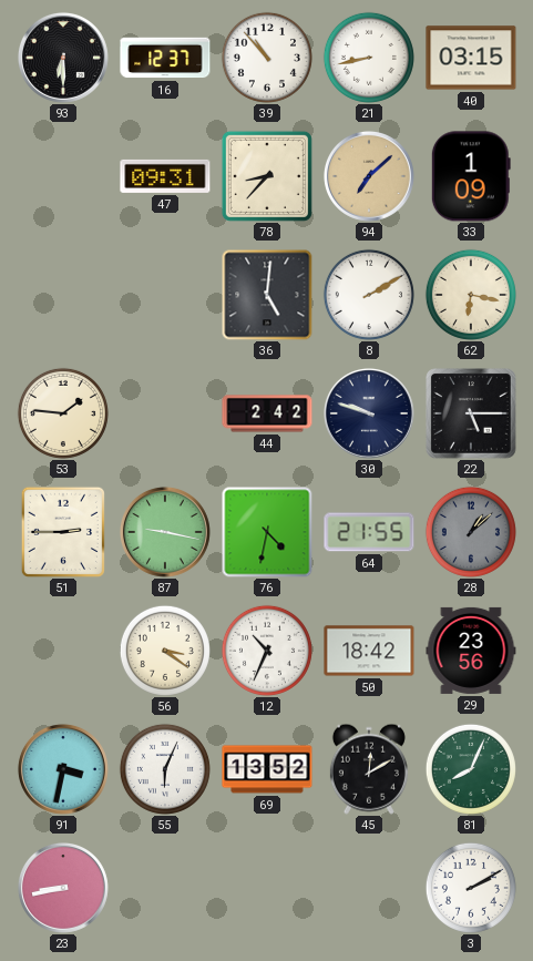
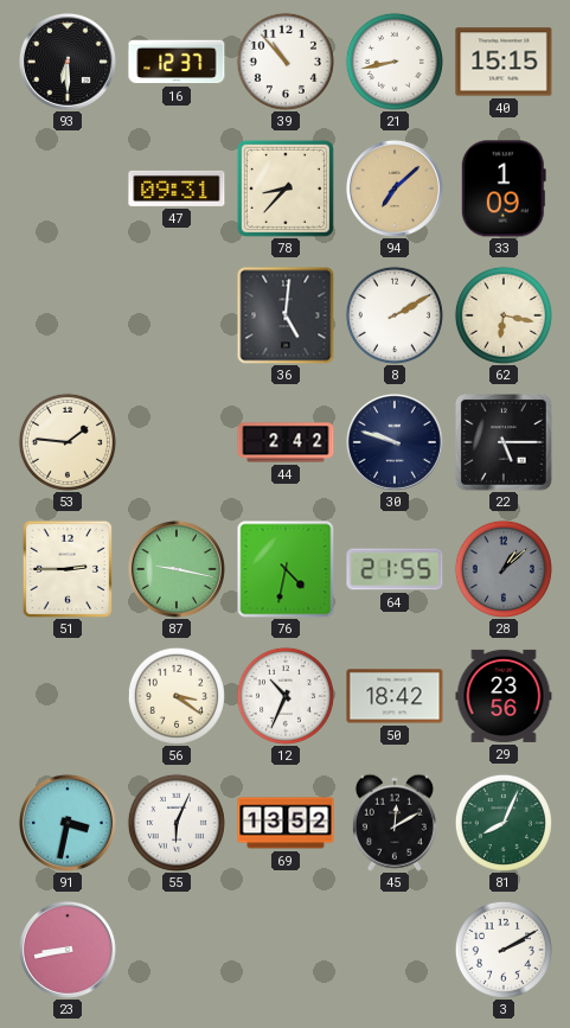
40: 03:15 -> 15:15
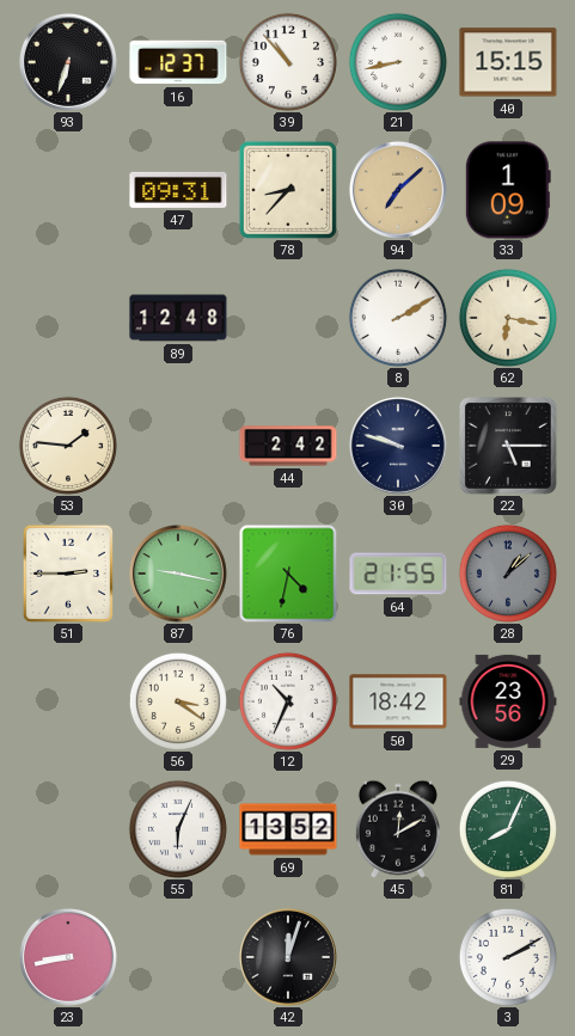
93: 6:30 -> 6:33
89: none -> 12:48
36: 5:01 -> none
91: 3:32 -> none
42: none -> 12:03
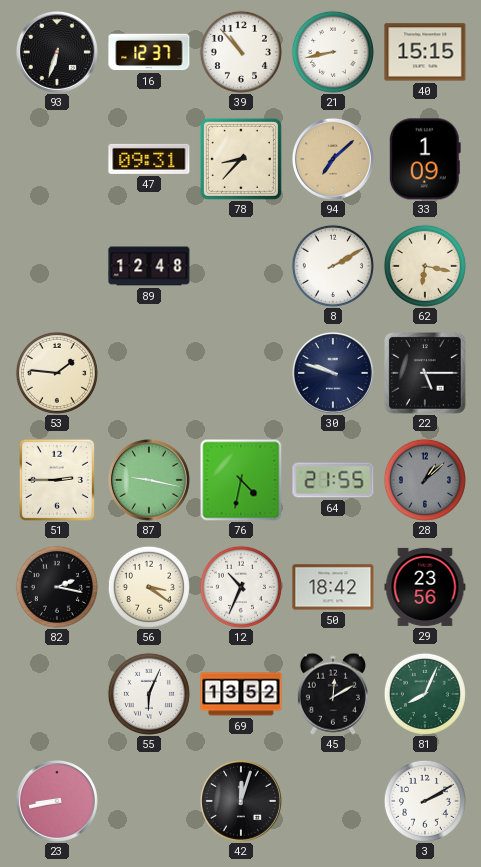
44: 2:42 -> none
82: none -> 2:17
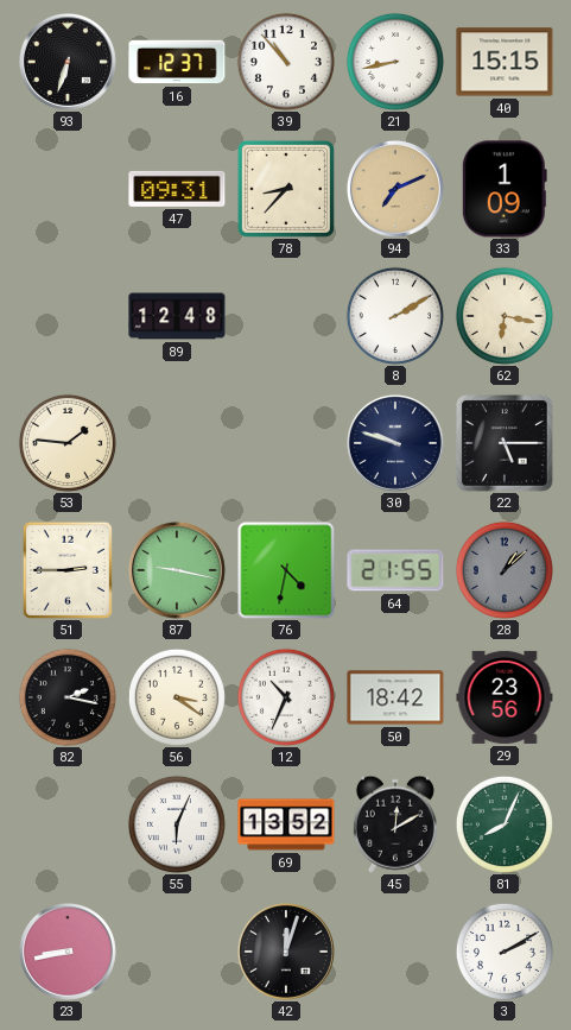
94: 7:08 -> 7:11
